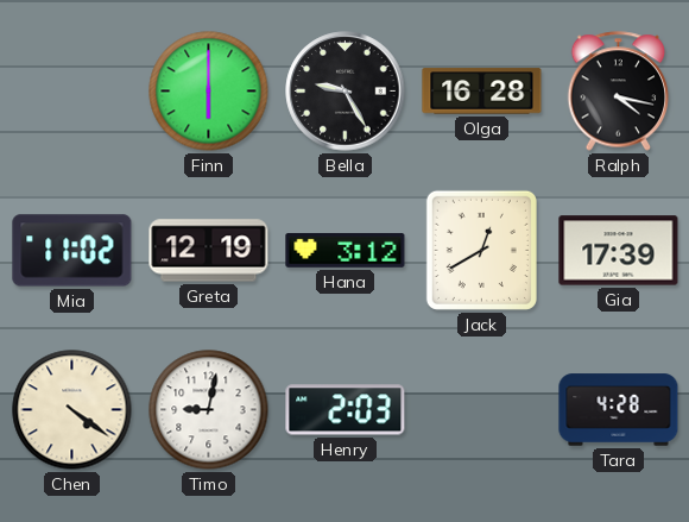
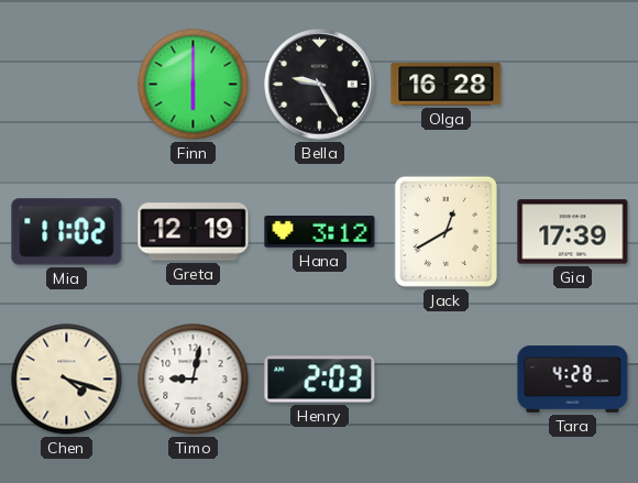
Ralph: 4:17 -> none
Chen: 4:21 -> 4:18
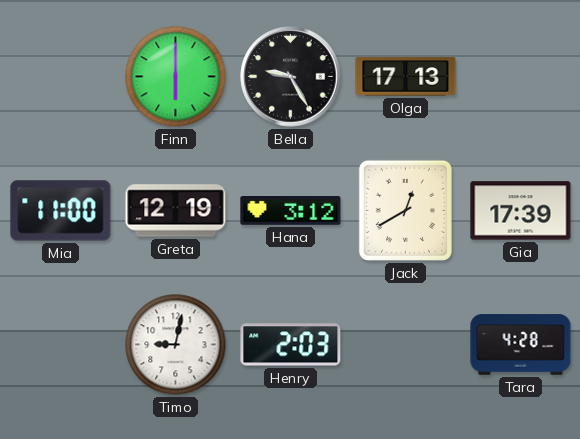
Olga: 16:28 -> 17:13
Mia: 11:02 -> 11:00
Chen: 4:18 -> none
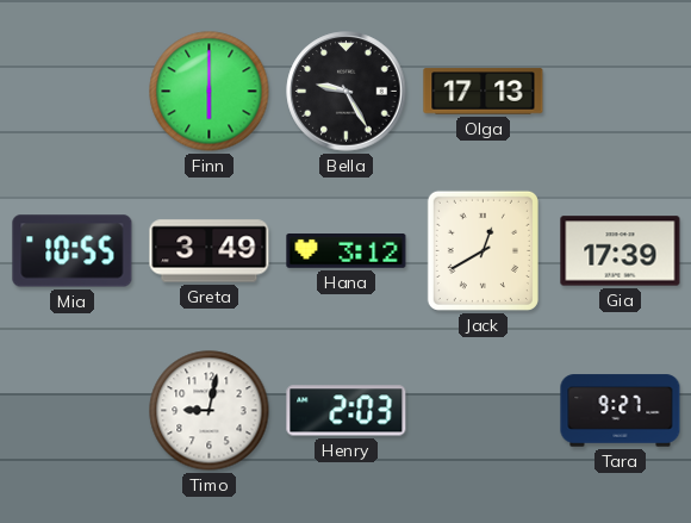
Mia: 11:00 -> 10:55
Greta: 12:19 -> 3:49
Tara: 4:28 -> 9:27
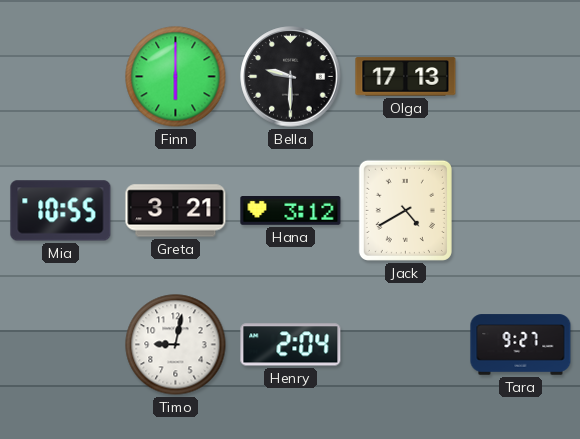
Bella: 9:25 -> 9:30
Greta: 3:49 -> 3:21
Jack: 12:40 -> 4:40
Gia: 17:39 -> none
Henry: 2:03 -> 2:04
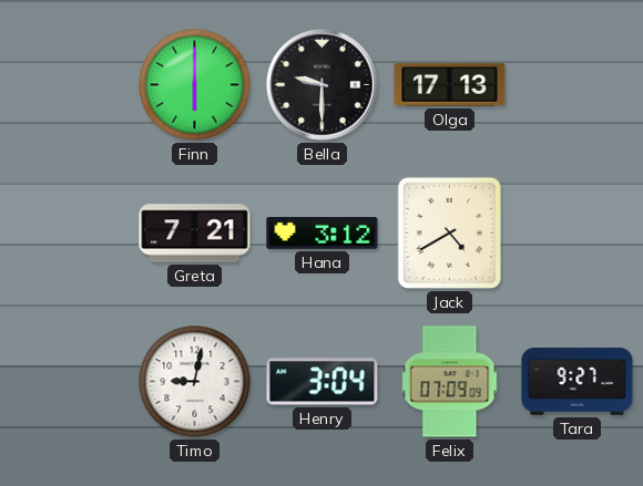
Mia: 10:55 -> none
Greta: 3:21 -> 7:21
Henry: 2:04 -> 3:04
Felix: none -> 07:09
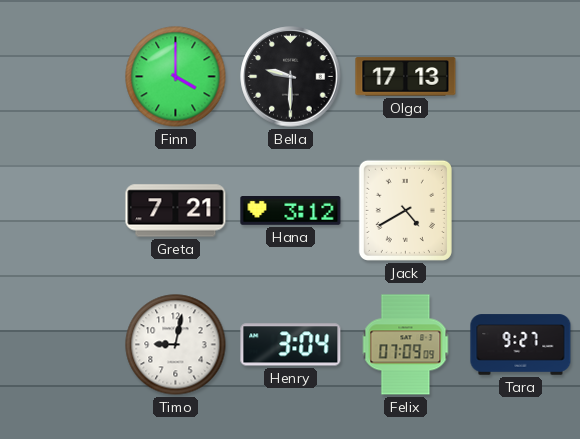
Finn: 6:00 -> 4:00
